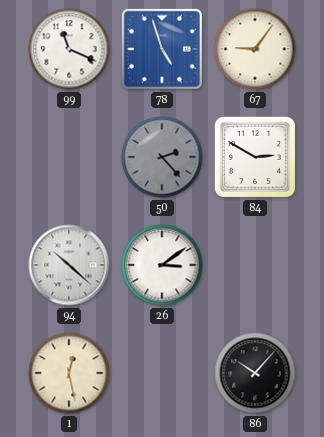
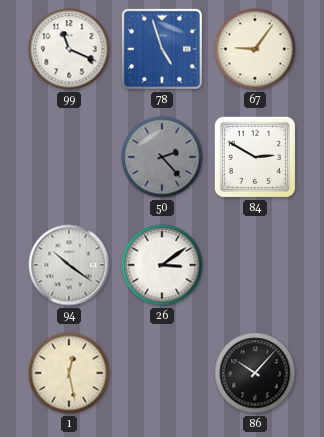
94: 10:22 -> 10:21
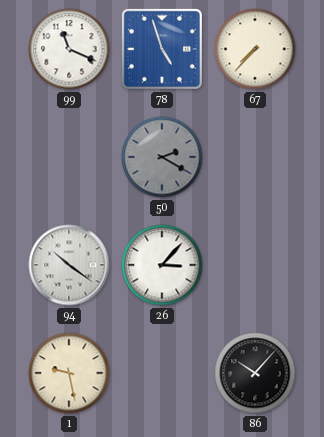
67: 9:06 -> 7:37
50: 2:23 -> 2:20
84: 2:50 -> none
26: 3:09 -> 3:07
1: 12:28 -> 9:28
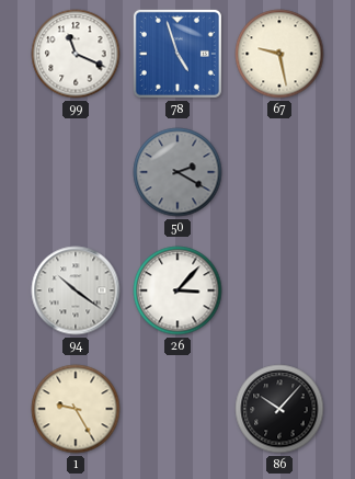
67: 7:37 -> 9:28
1: 9:28 -> 9:25
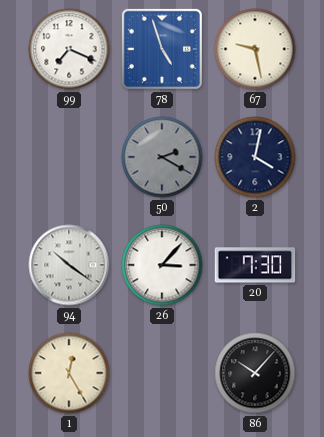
99: 11:19 -> 7:19
2: none -> 4:02
20: none -> 7:30
1: 9:25 -> 12:25
